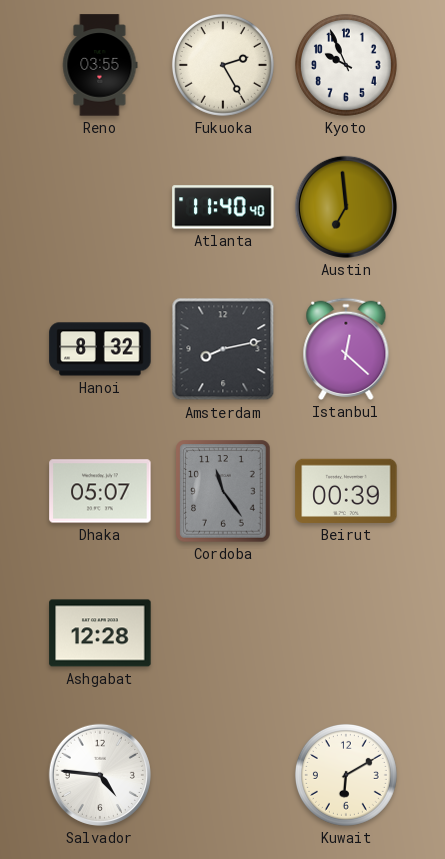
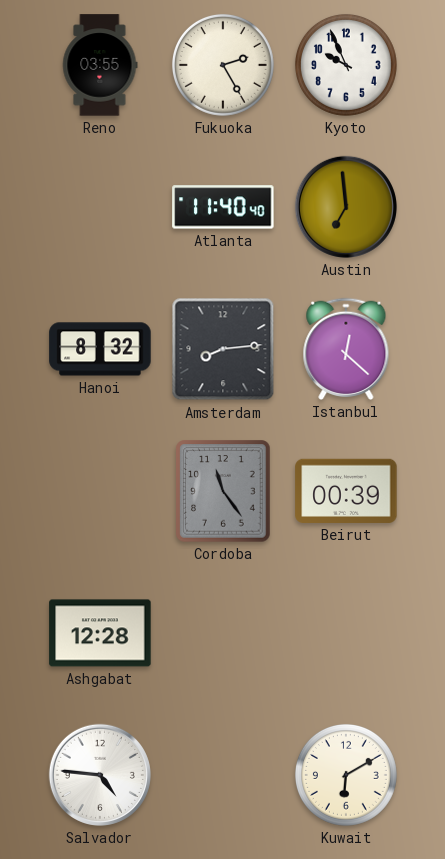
Amsterdam: 8:13 -> 8:14
Dhaka: 05:07 -> none
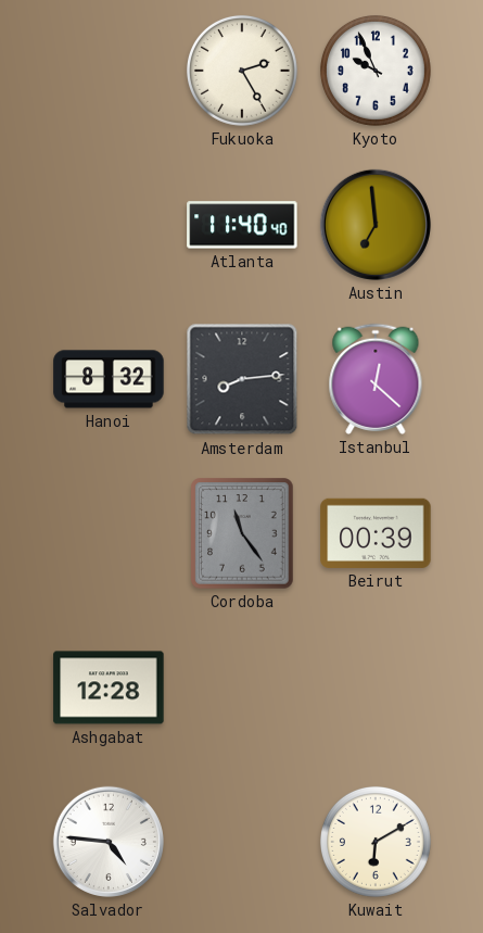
Reno: 03:55 -> none
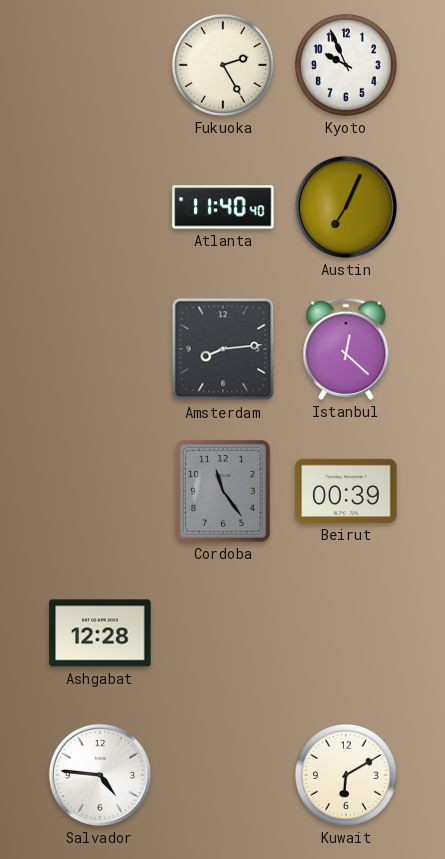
Austin: 6:59 -> 7:04
Hanoi: 8:32 -> none
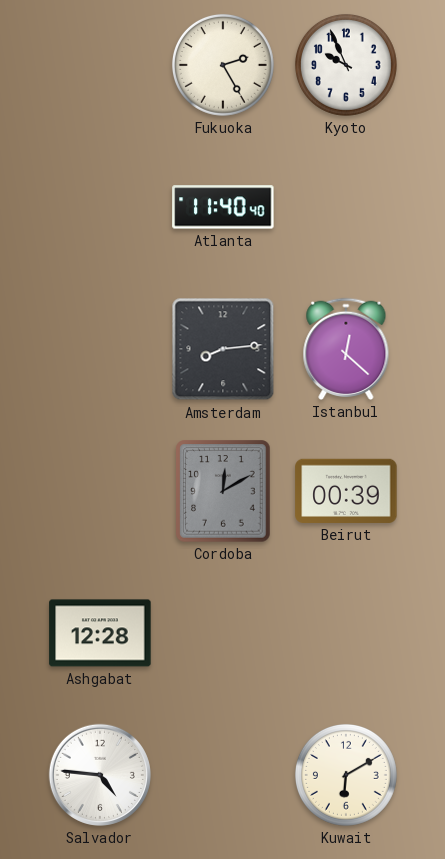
Austin: 7:04 -> none
Cordoba: 11:24 -> 12:10
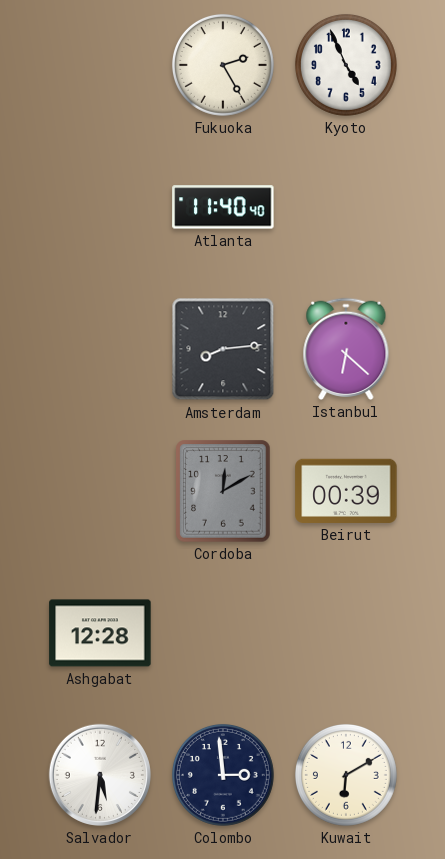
Kyoto: 9:56 -> 4:56
Istanbul: 12:22 -> 6:22
Salvador: 4:46 -> 5:31
Colombo: none -> 2:59
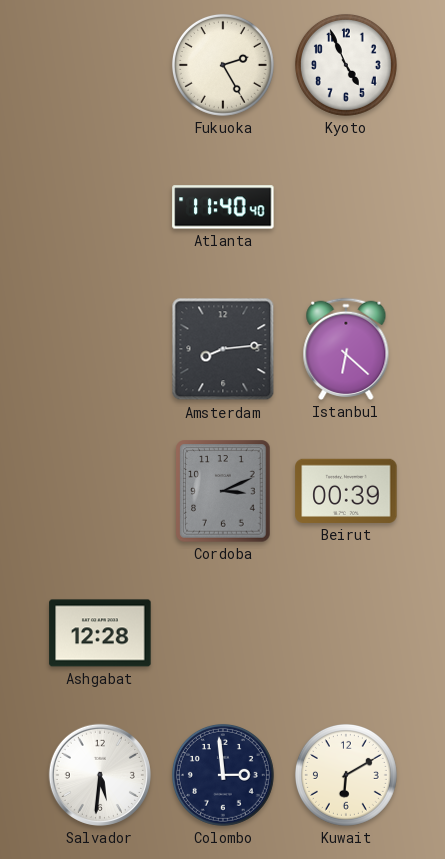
Cordoba: 12:10 -> 3:11
